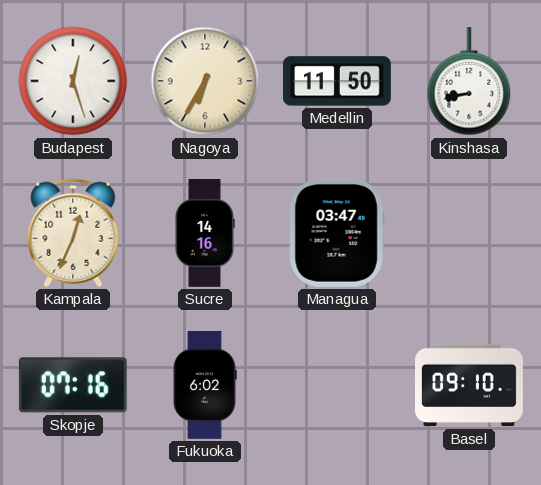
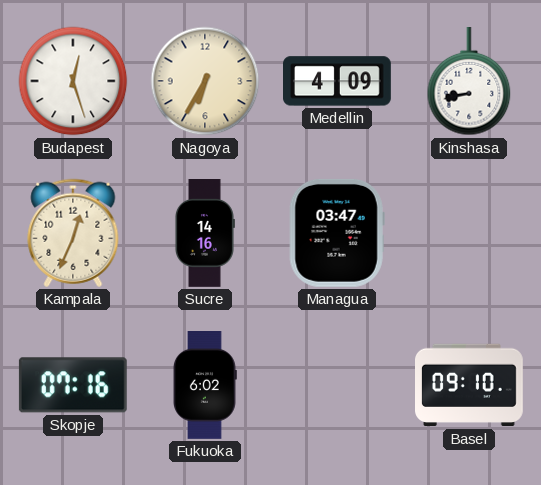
Medellin: 11:50 -> 4:09
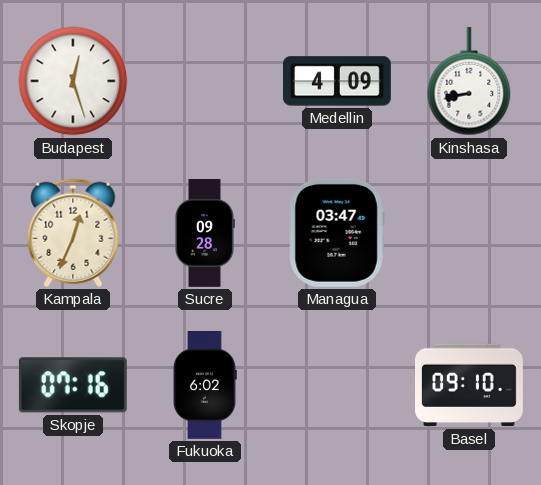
Nagoya: 6:35 -> none
Sucre: 14:16 -> 09:28
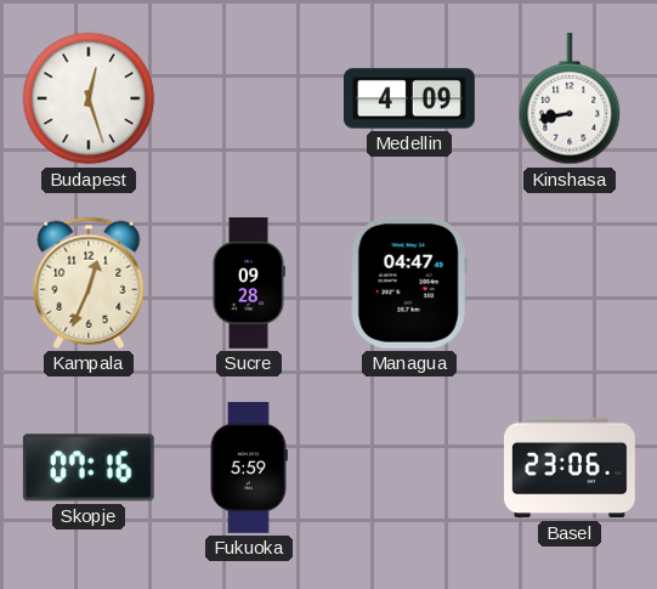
Managua: 03:47 -> 04:47
Fukuoka: 6:02 -> 5:59
Basel: 09:10 -> 23:06
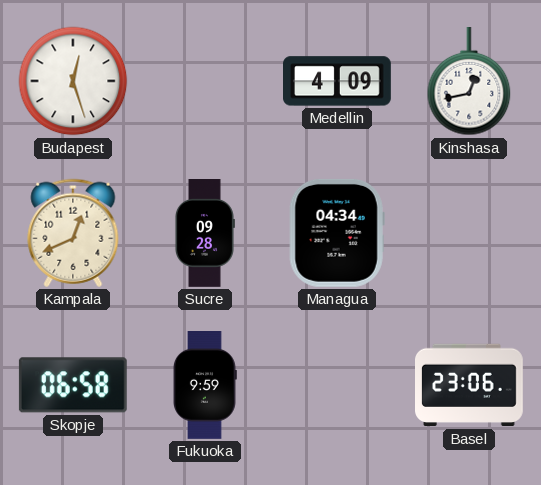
Kinshasa: 8:43 -> 12:43
Kampala: 12:34 -> 12:41
Managua: 04:47 -> 04:34
Skopje: 07:16 -> 06:58
Fukuoka: 5:59 -> 9:59
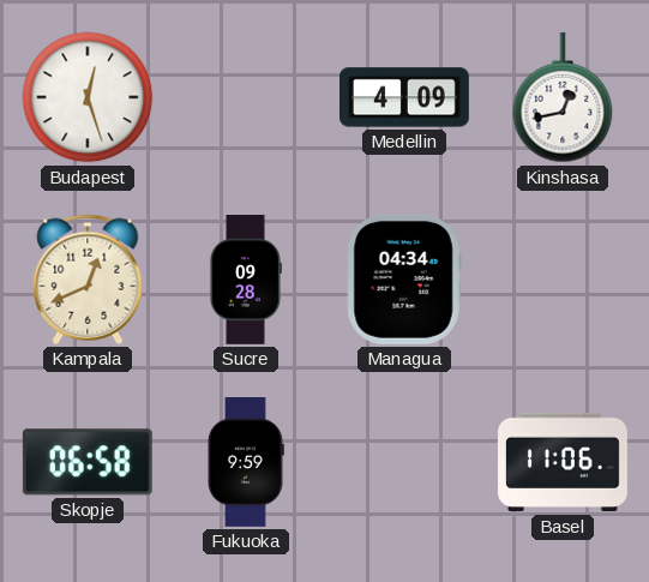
Basel: 23:06 -> 11:06
